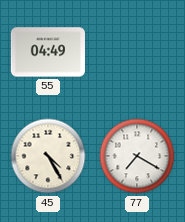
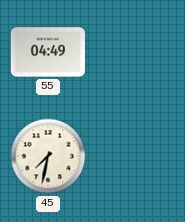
45: 4:25 -> 7:32
77: 7:20 -> none
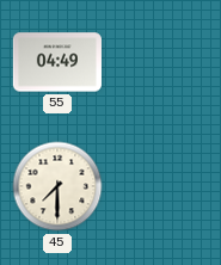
45: 7:32 -> 7:30
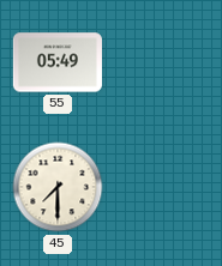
55: 04:49 -> 05:49
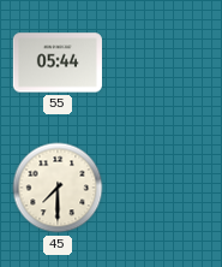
55: 05:49 -> 05:44
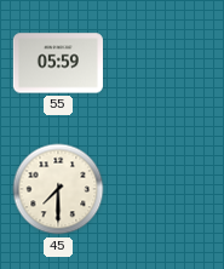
55: 05:44 -> 05:59
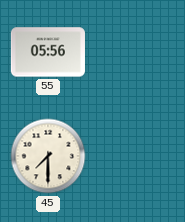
55: 05:59 -> 05:56
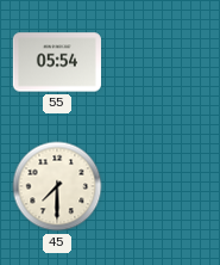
55: 05:56 -> 05:54
